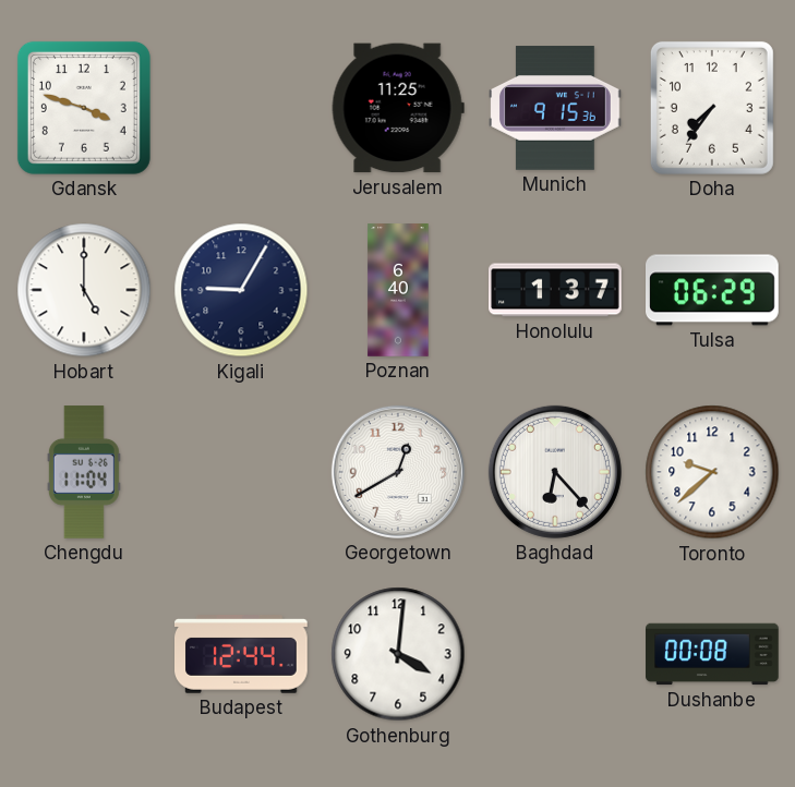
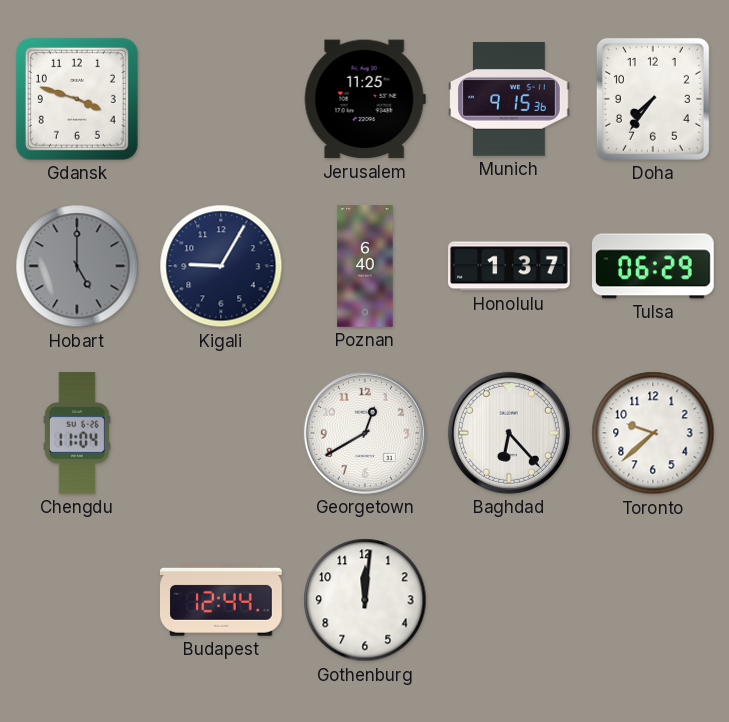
Hobart dial: white -> grey
Gothenburg: 4:01 -> 12:01
Dushanbe: 00:08 -> none
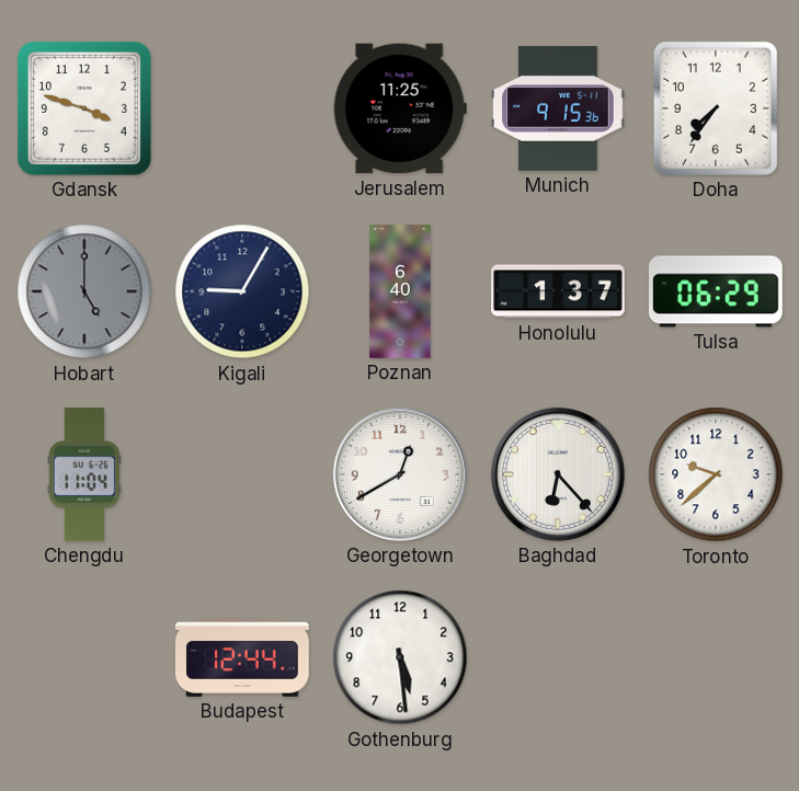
Gothenburg: 12:01 -> 5:29
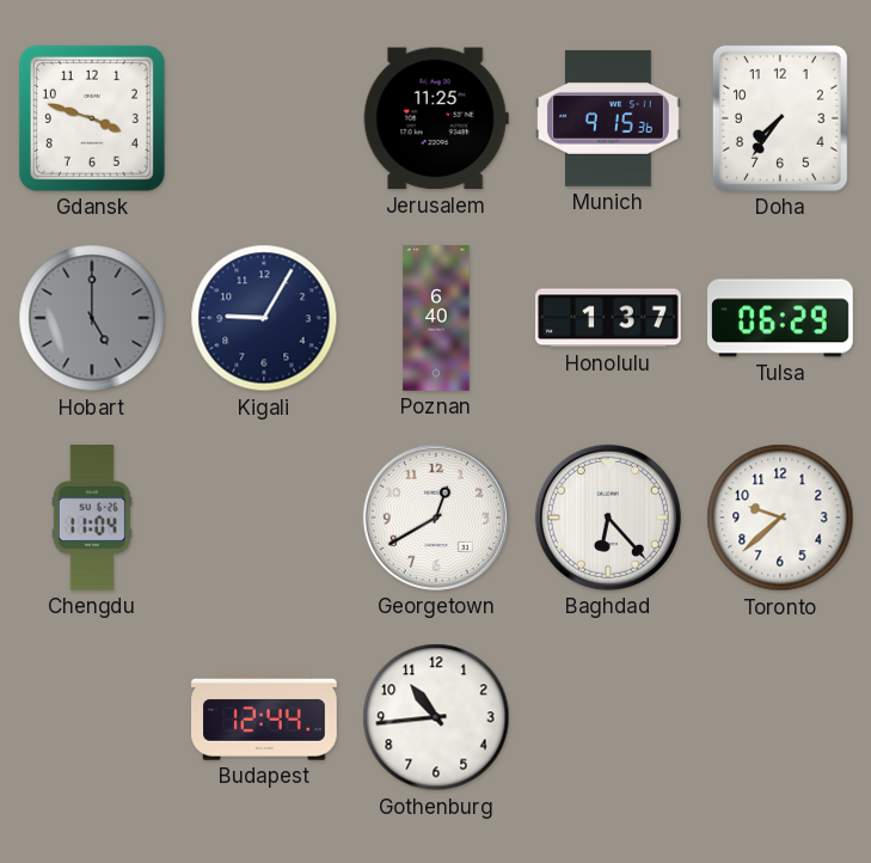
Gothenburg: 5:29 -> 10:44
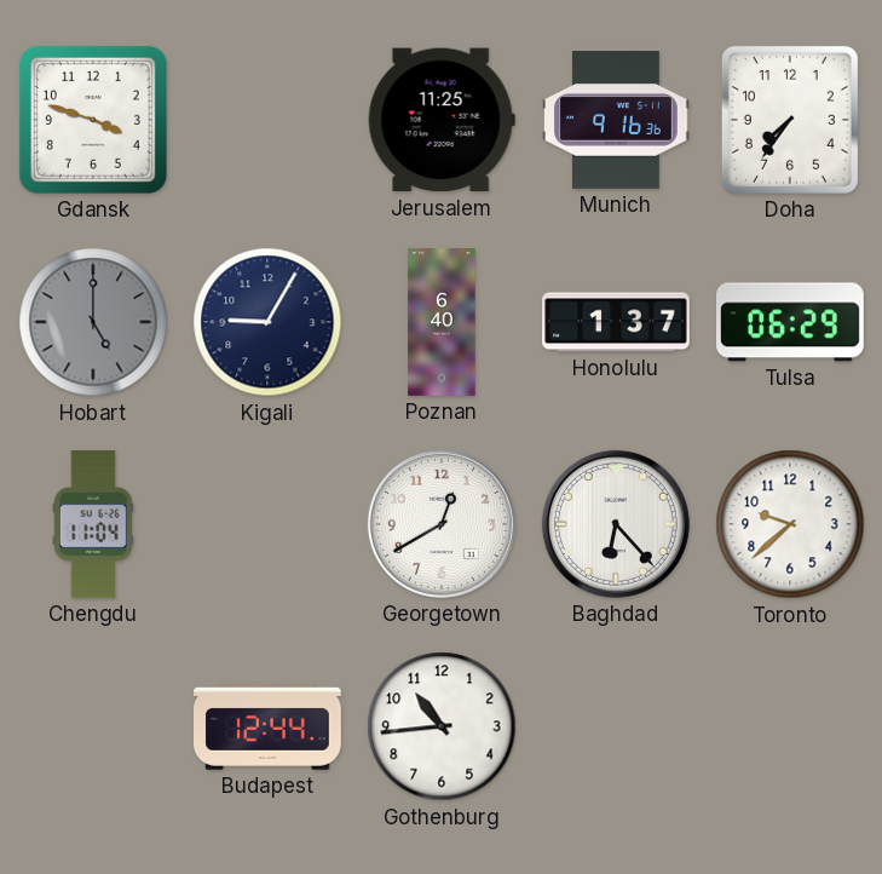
Munich: 9:15 -> 9:16
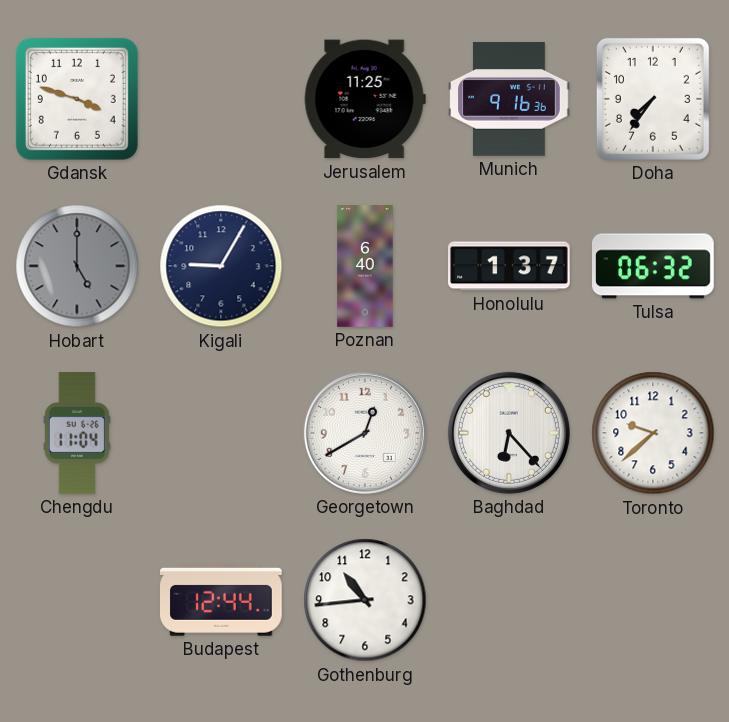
Tulsa: 06:29 -> 06:32
